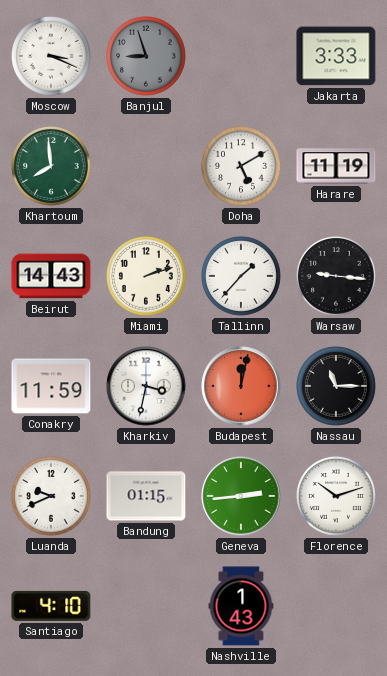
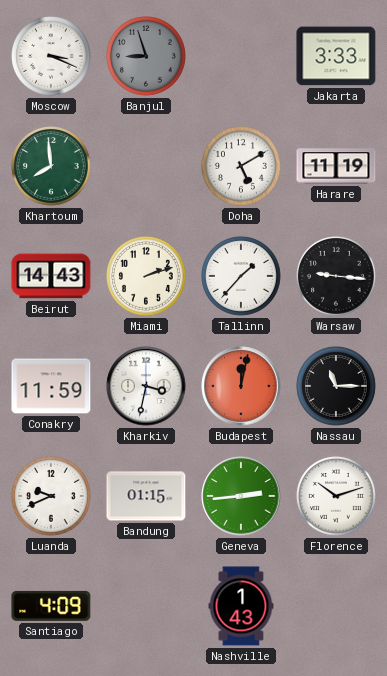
Santiago: 4:10 -> 4:09
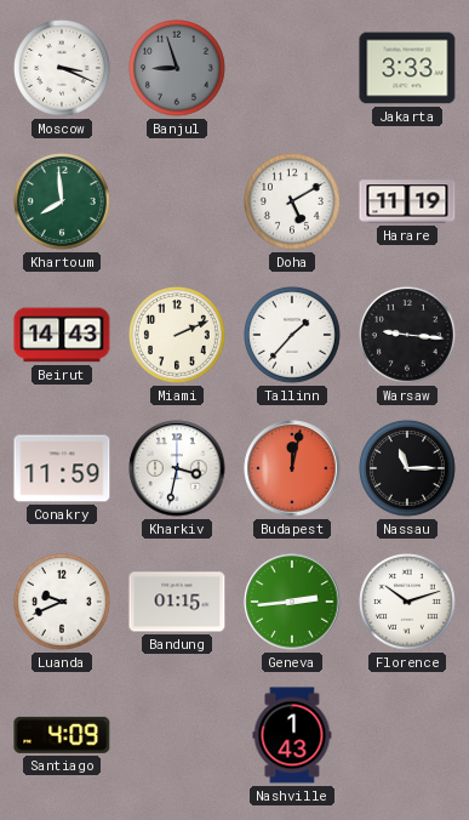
Miami: 2:12 -> 2:11
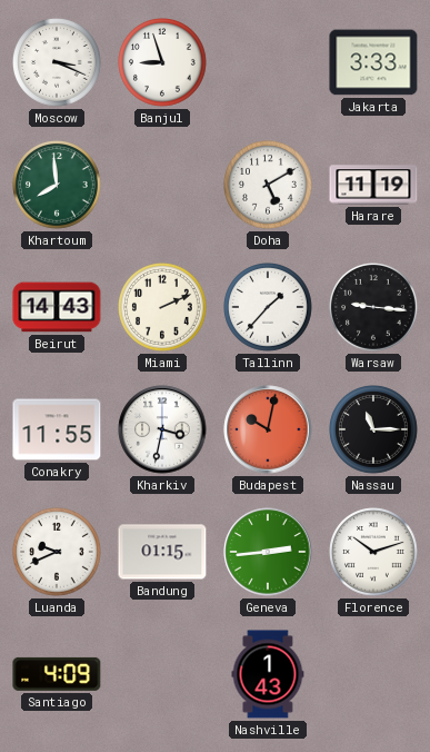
Banjul dial: grey -> white
Conakry: 11:59 -> 11:55
Budapest: 12:02 -> 10:02
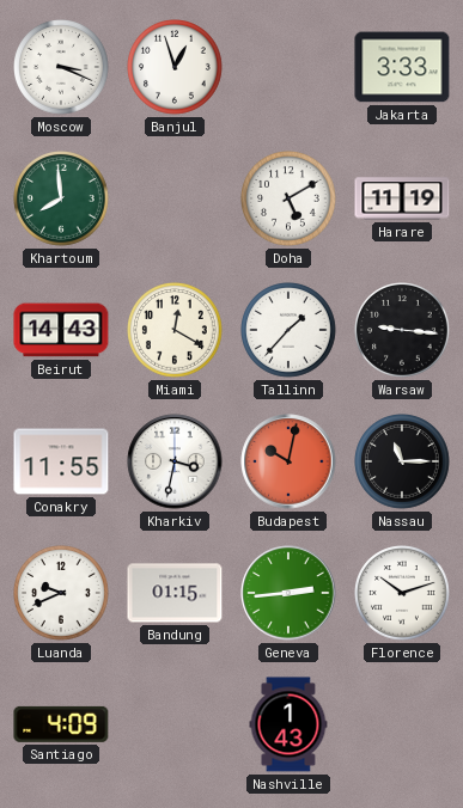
Banjul: 8:57 -> 12:57
Miami: 2:11 -> 12:20
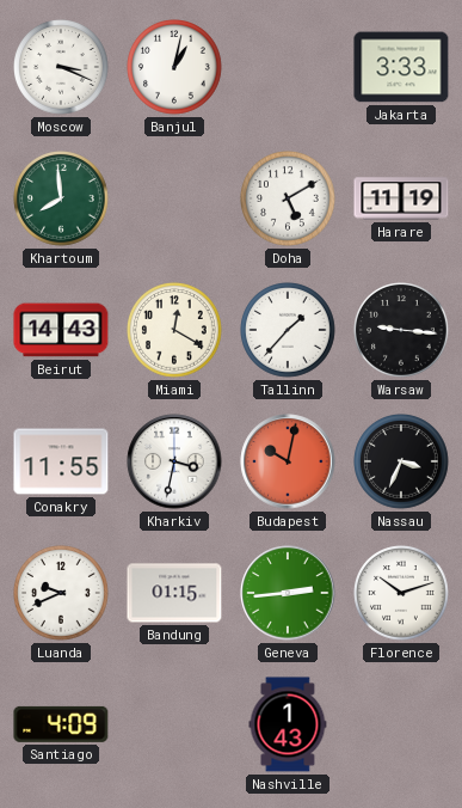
Banjul: 12:57 -> 1:02
Nassau: 11:15 -> 3:34
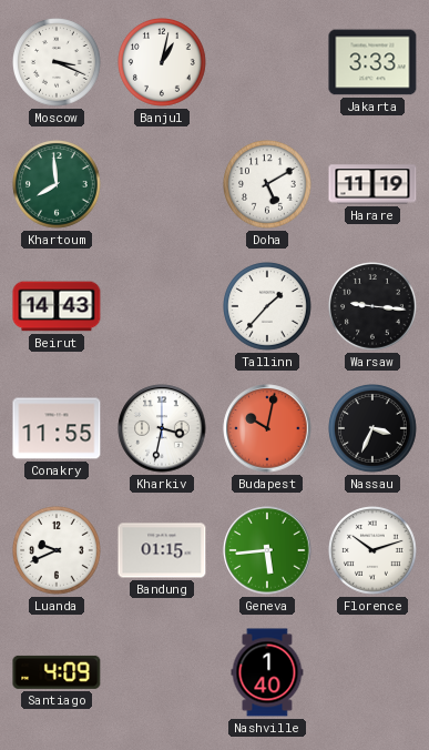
Miami: 12:20 -> none
Geneva: 2:44 -> 5:44
Nashville: 1:43 -> 1:40
